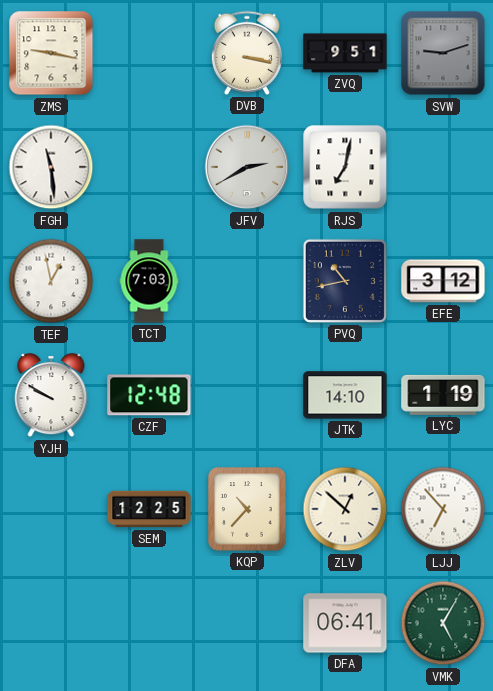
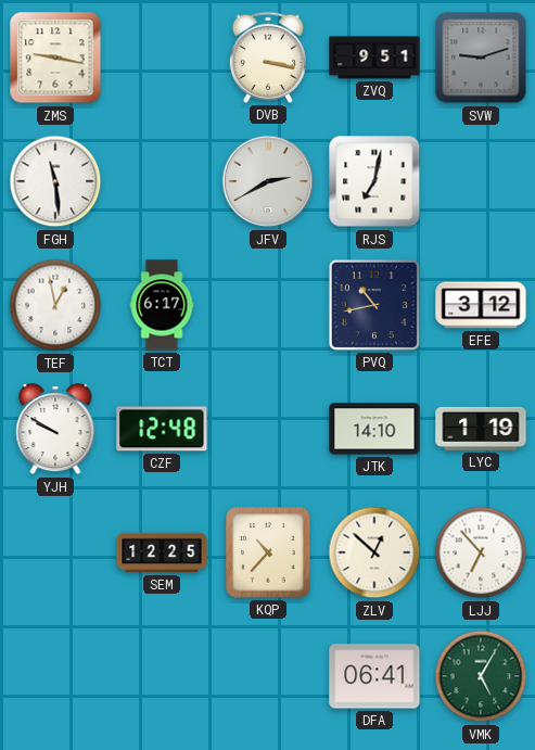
TCT: 7:03 -> 6:17
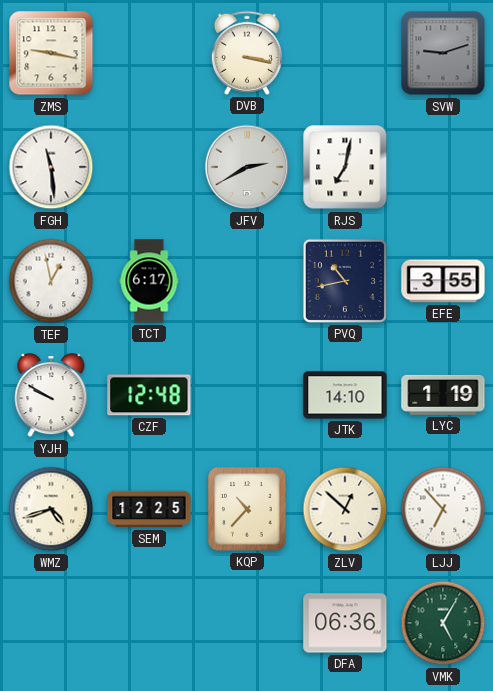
ZVQ: 9:51 -> none
EFE: 3:12 -> 3:55
WMZ: none -> 4:42
DFA: 06:41 -> 06:36
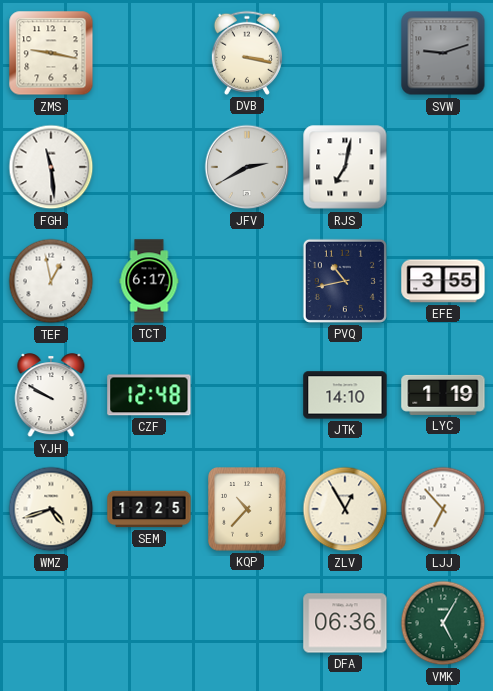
ZLV: 12:52 -> 12:55
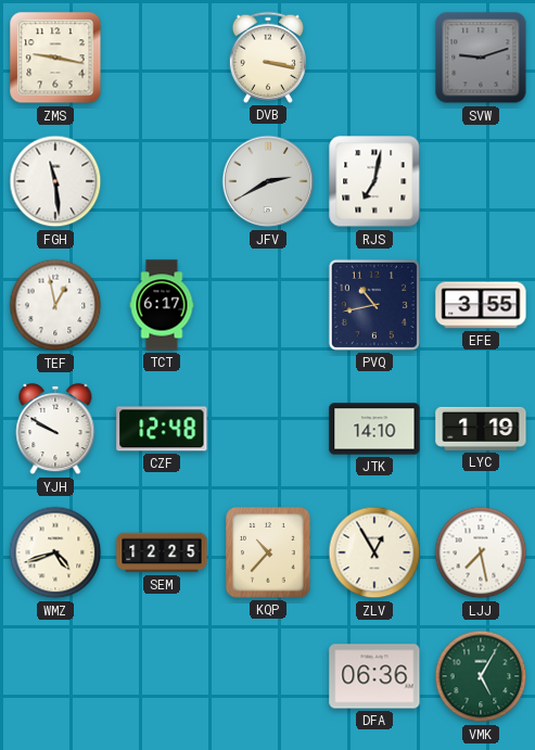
LJJ: 6:53 -> 7:28
